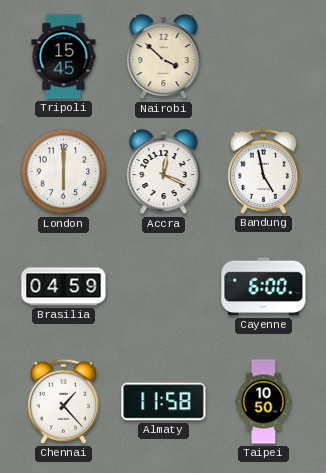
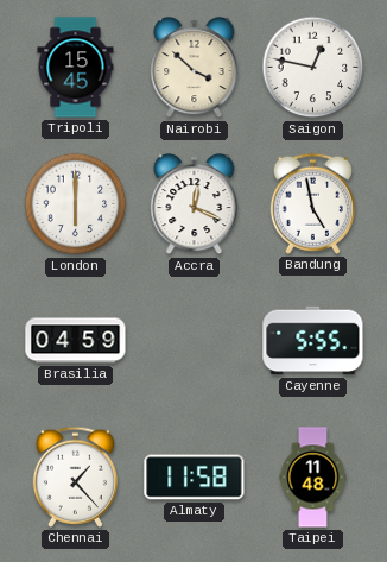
Saigon: none -> 12:47
Cayenne: 6:00 -> 5:55
Taipei: 10:50 -> 11:48
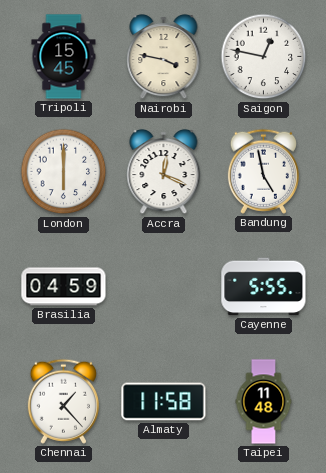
Nairobi: 3:52 -> 3:47
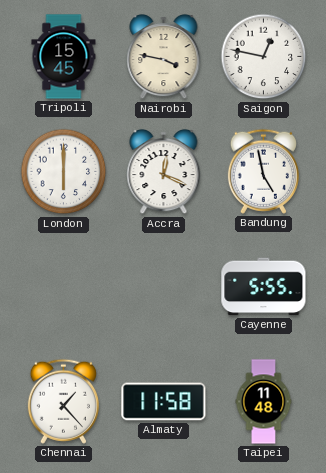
Brasilia: 04:59 -> none
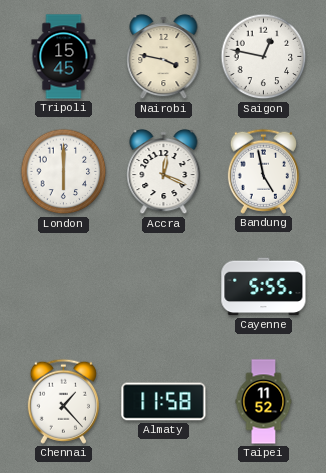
Taipei: 11:48 -> 11:52
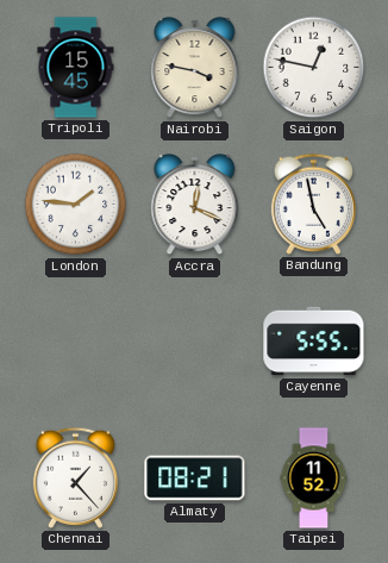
London: 6:00 -> 1:46
Almaty: 11:58 -> 08:21
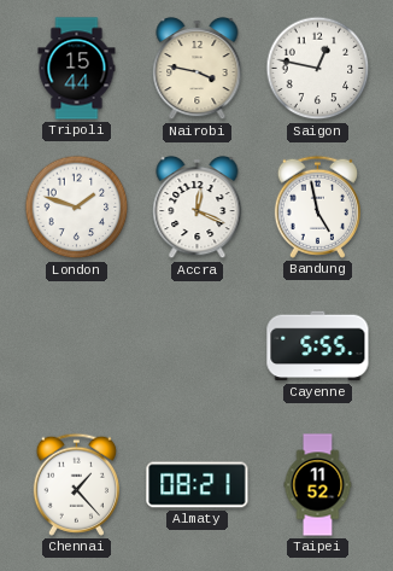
Tripoli: 15:45 -> 15:44
London: 1:46 -> 1:48
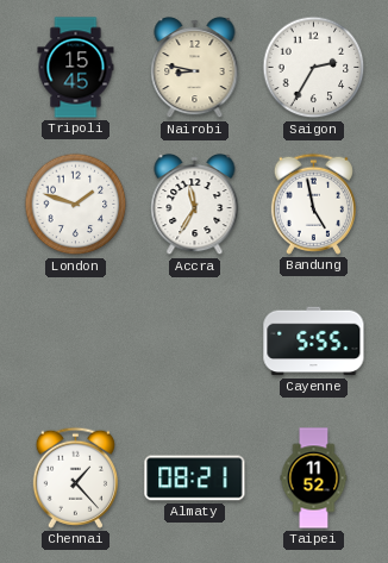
Tripoli: 15:44 -> 15:45
Nairobi: 3:47 -> 8:47
Saigon: 12:47 -> 2:35
Accra: 12:19 -> 11:35
